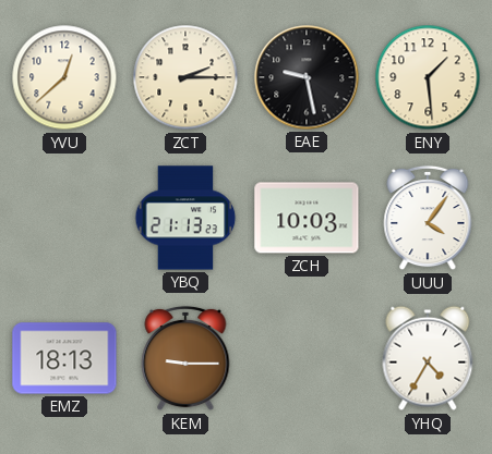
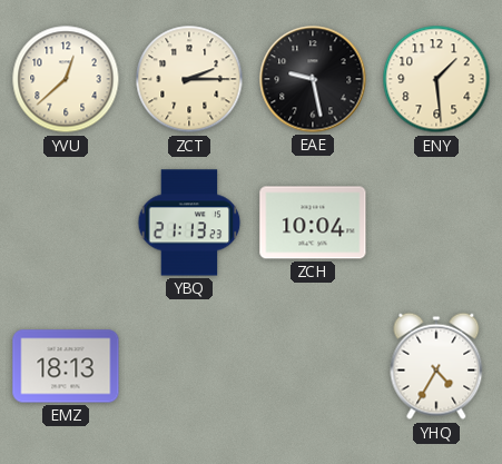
ZCH: 10:03 -> 10:04
UUU: 4:06 -> none
KEM: 9:15 -> none
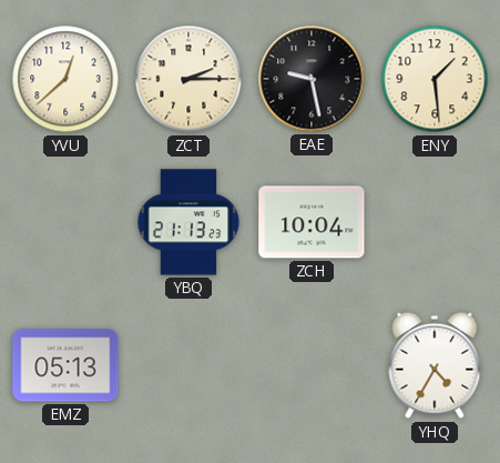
EMZ: 18:13 -> 05:13
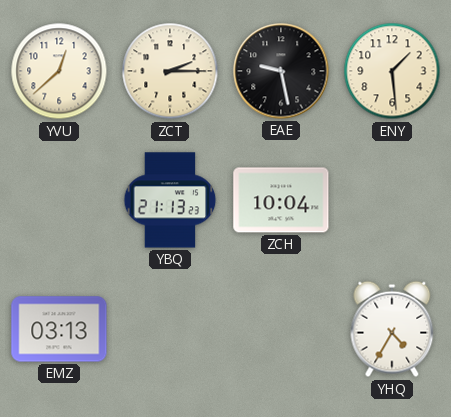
EMZ: 05:13 -> 03:13
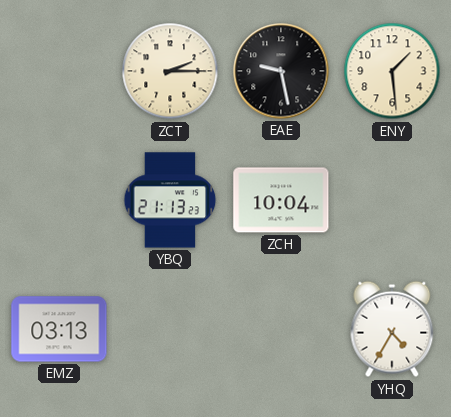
YVU: 12:38 -> none
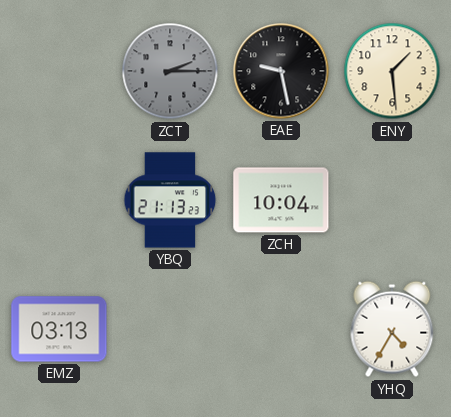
ZCT dial: cream -> grey
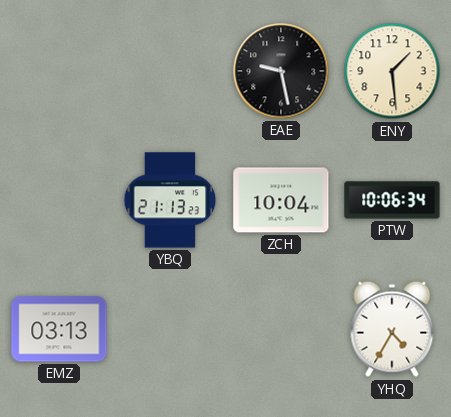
ZCT: 2:15 -> none
PTW: none -> 10:06
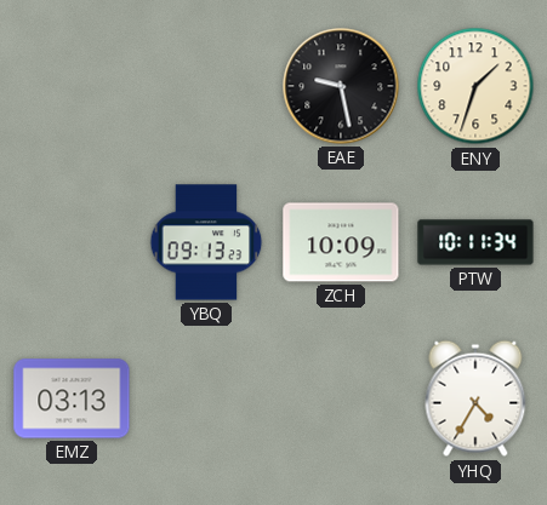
ENY: 1:29 -> 1:33
YBQ: 21:13 -> 09:13
ZCH: 10:04 -> 10:09
PTW: 10:06 -> 10:11
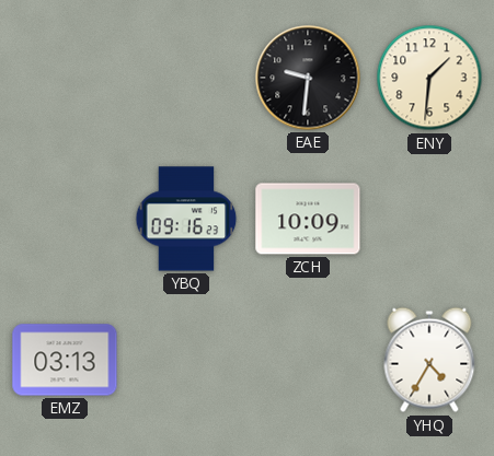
EAE: 9:28 -> 9:31
ENY: 1:33 -> 1:31
YBQ: 09:13 -> 09:16
PTW: 10:11 -> none
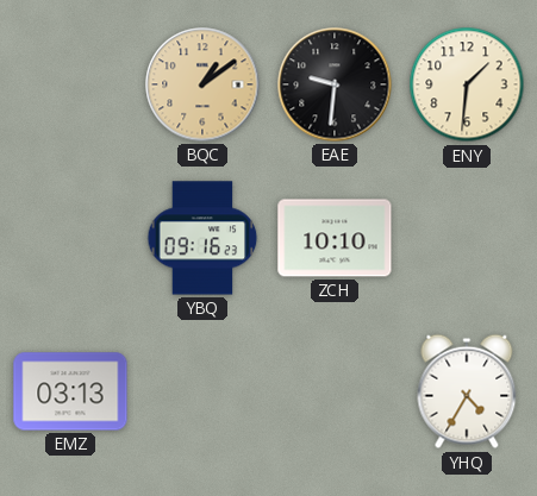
BQC: none -> 1:09
ZCH: 10:09 -> 10:10
